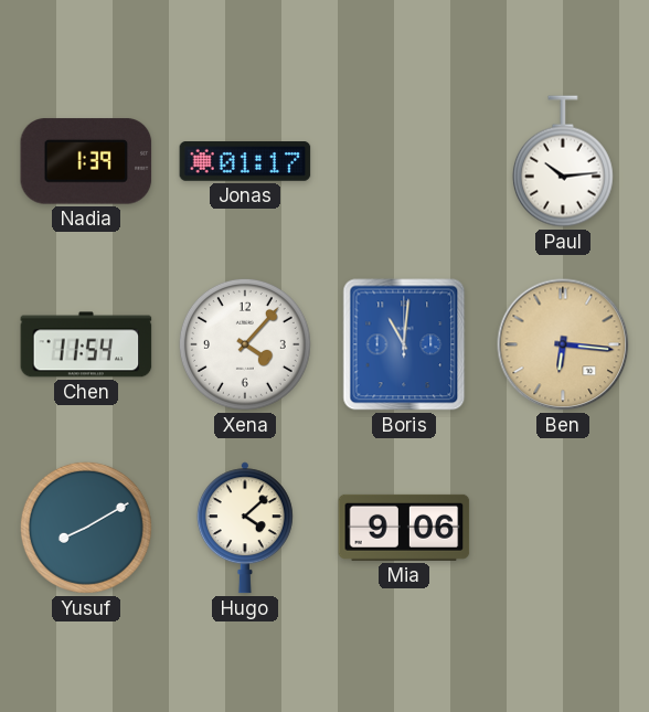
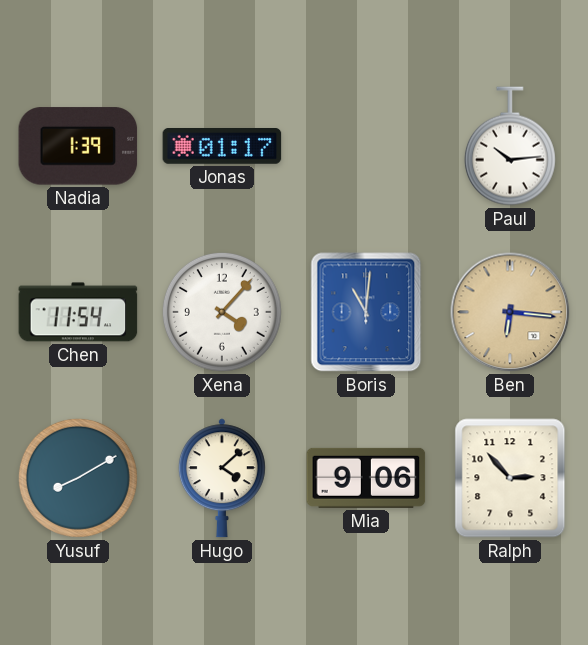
Ralph: none -> 2:53
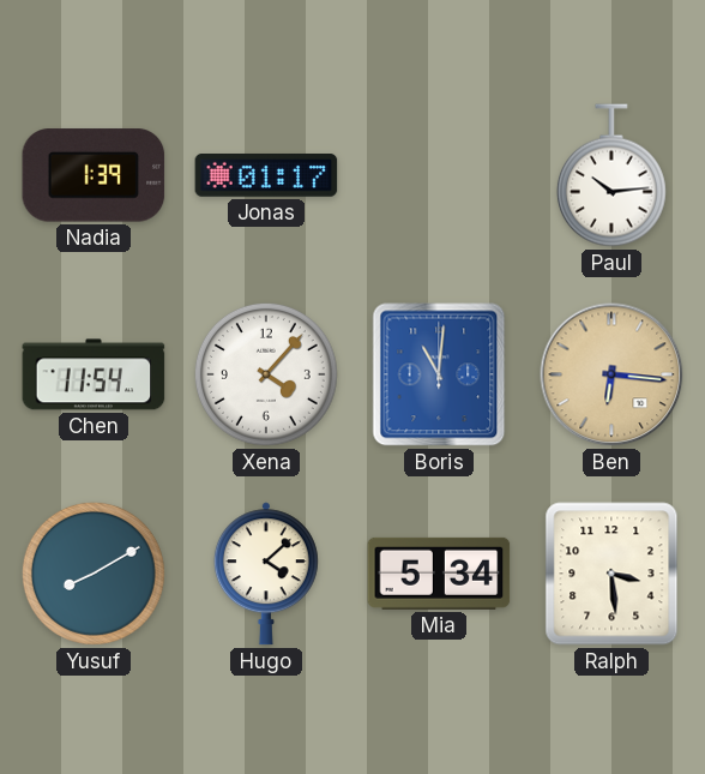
Mia: 9:06 -> 5:34
Ralph: 2:53 -> 3:29
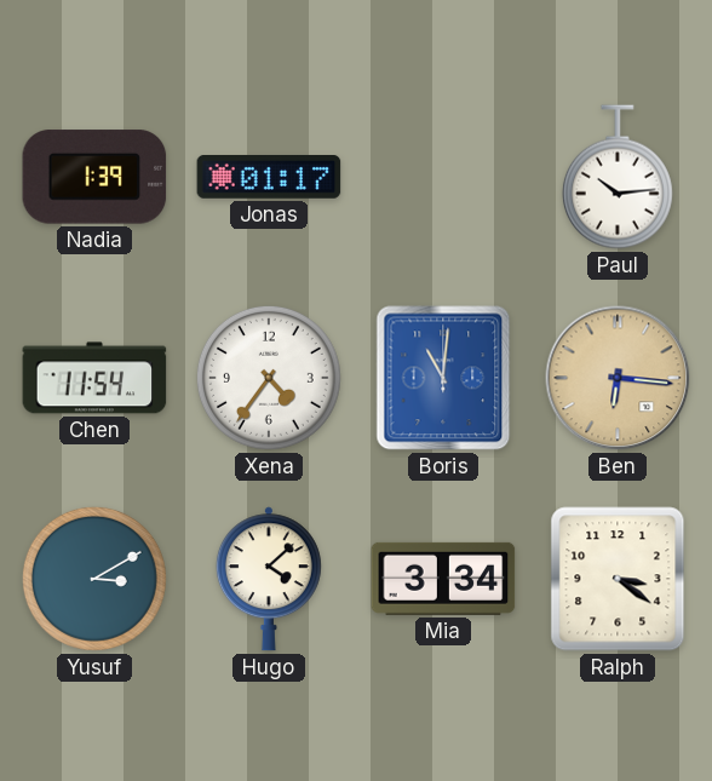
Xena: 4:07 -> 4:36
Yusuf: 8:10 -> 3:10
Mia: 5:34 -> 3:34
Ralph: 3:29 -> 3:21
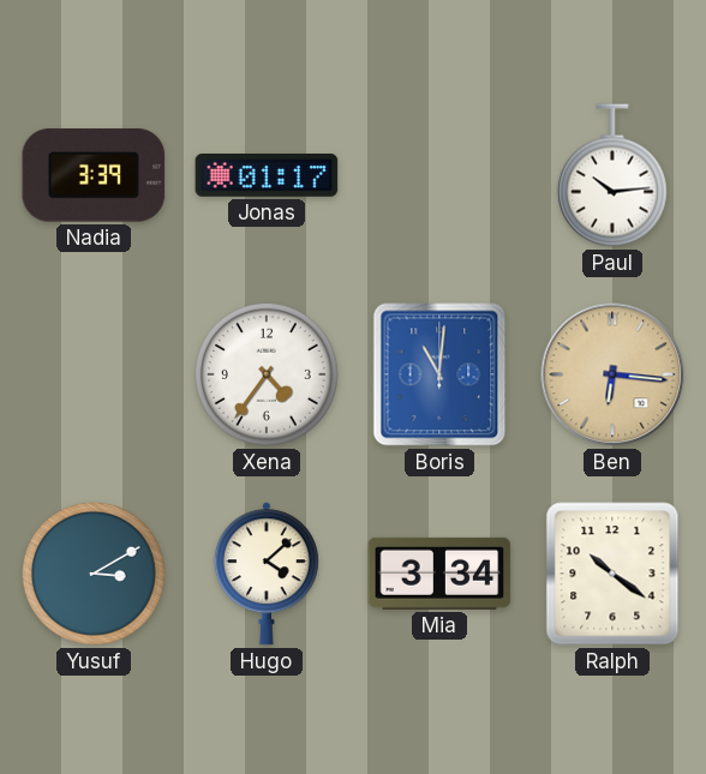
Nadia: 1:39 -> 3:39
Chen: 11:54 -> none
Ralph: 3:21 -> 10:21
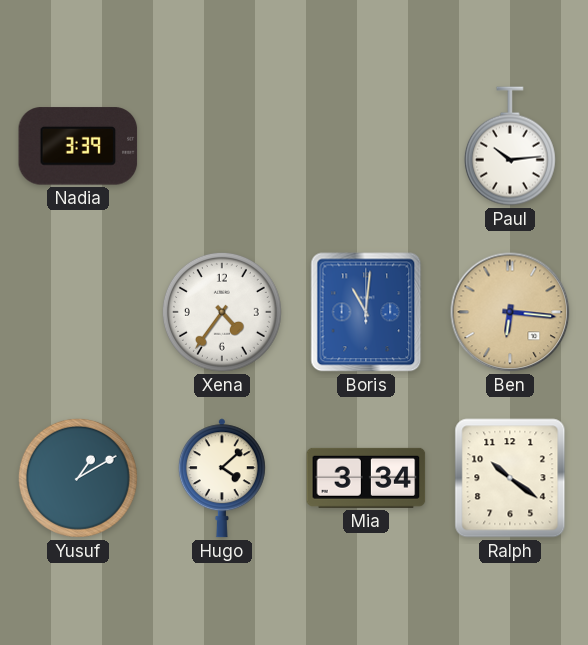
Jonas: 01:17 -> none
Yusuf: 3:10 -> 1:10
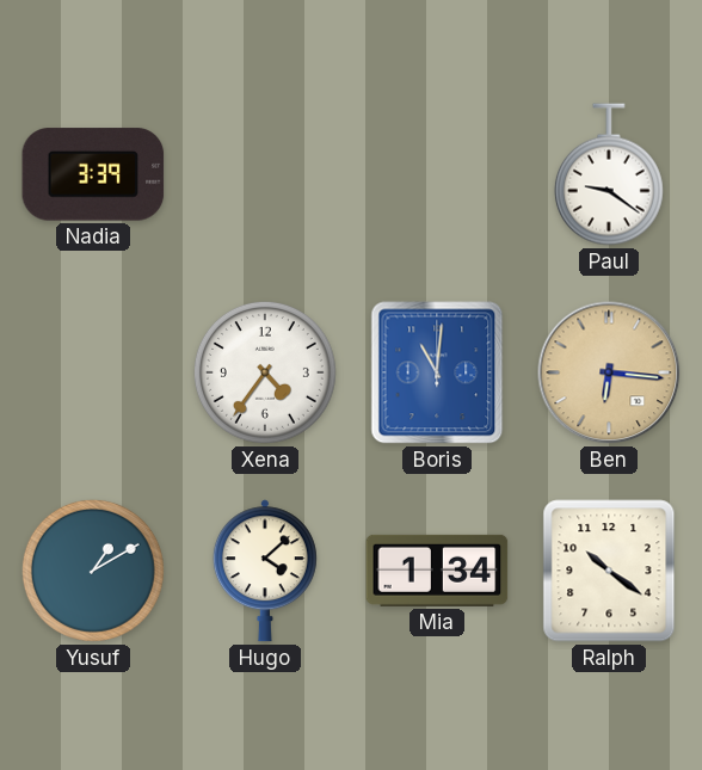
Paul: 10:14 -> 9:21
Mia: 3:34 -> 1:34
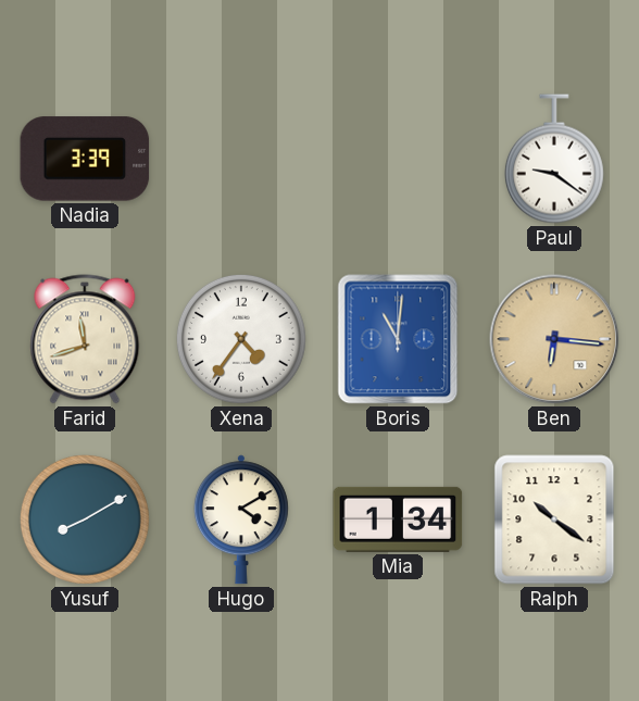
Farid: none -> 11:42
Yusuf: 1:10 -> 8:10
Hugo: 4:08 -> 4:10
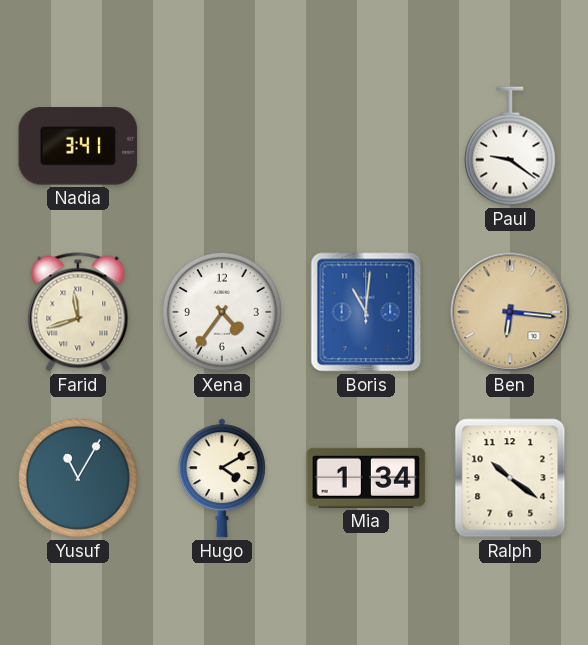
Nadia: 3:39 -> 3:41
Yusuf: 8:10 -> 11:05
